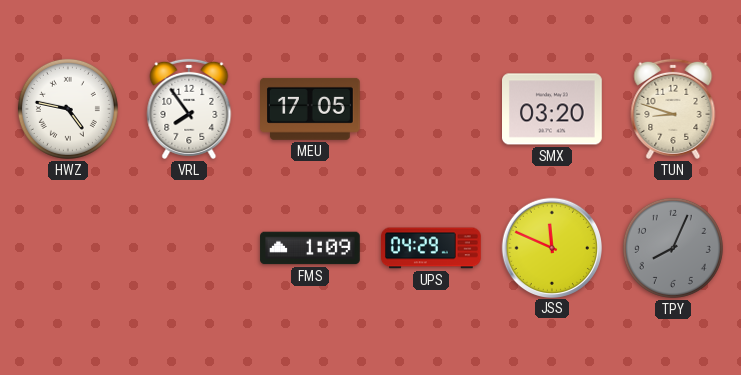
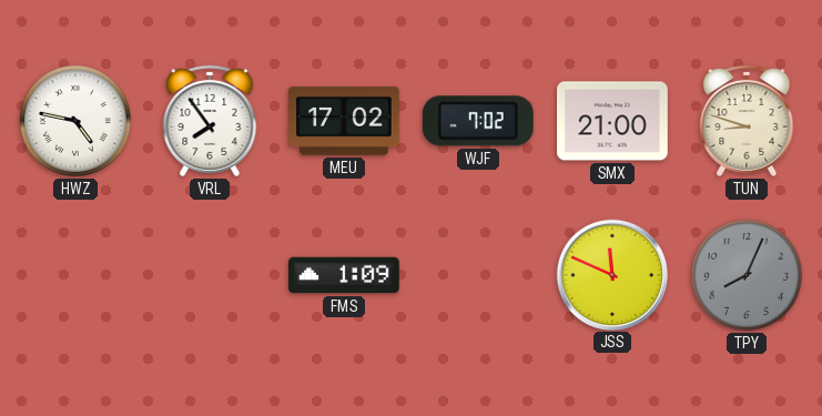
MEU: 17:05 -> 17:02
WJF: none -> 7:02
SMX: 03:20 -> 21:00
UPS: 04:29 -> none
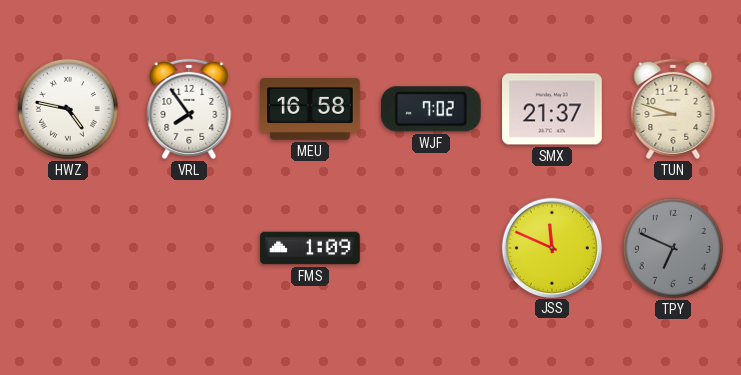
MEU: 17:02 -> 16:58
SMX: 21:00 -> 21:37
TPY: 8:04 -> 6:49
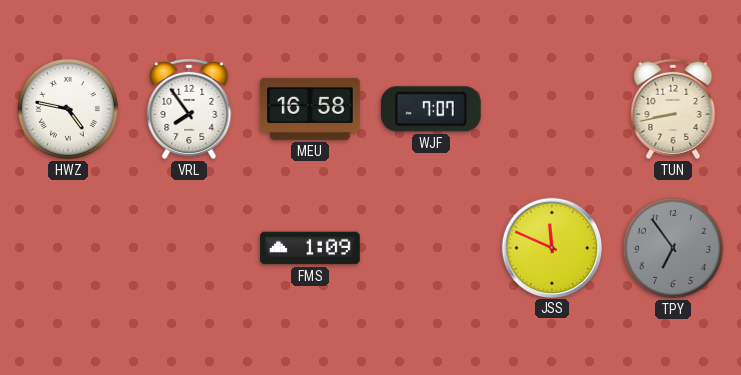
WJF: 7:02 -> 7:07
SMX: 21:37 -> none
TUN: 8:48 -> 8:43
TPY: 6:49 -> 6:54
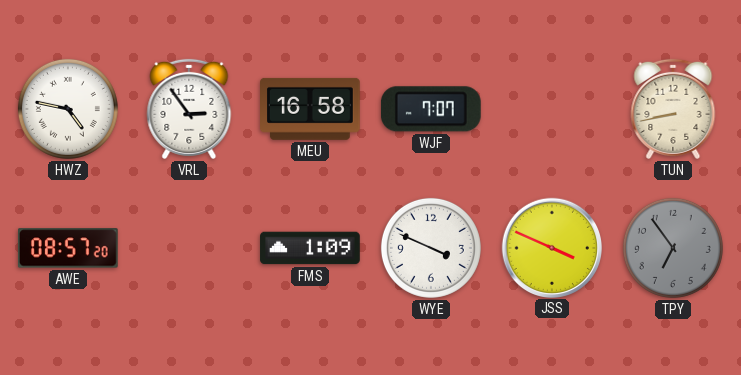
VRL: 7:54 -> 2:54
AWE: none -> 08:57
WYE: none -> 3:49
JSS: 11:49 -> 3:49
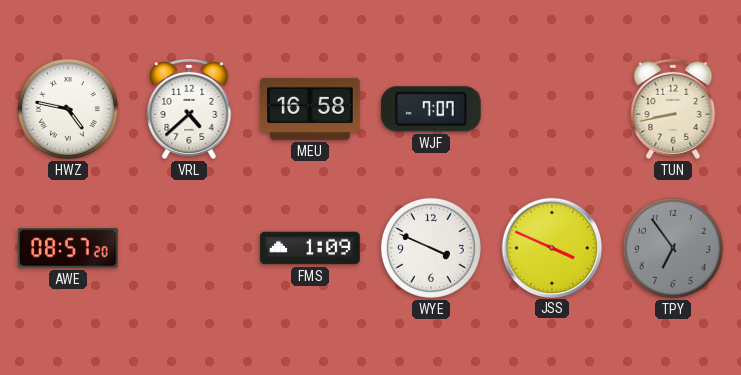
VRL: 2:54 -> 4:38
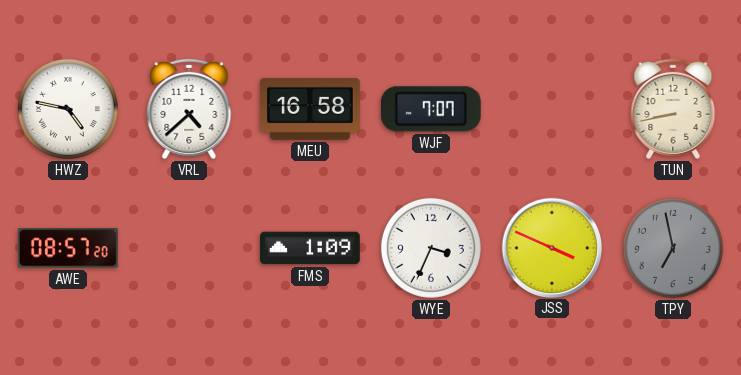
WYE: 3:49 -> 3:34
TPY: 6:54 -> 6:58
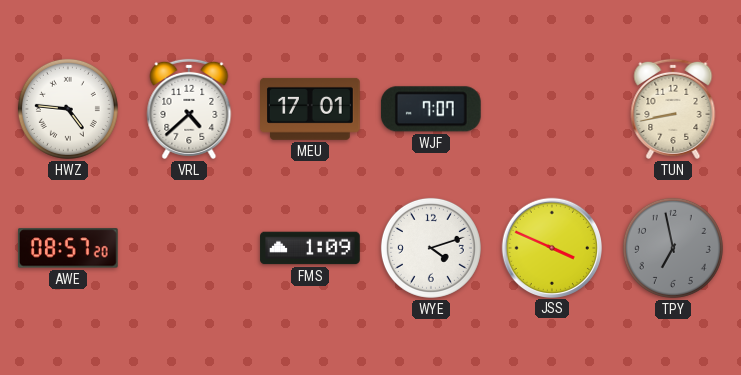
HWZ: 4:47 -> 4:46
MEU: 16:58 -> 17:01
WYE: 3:34 -> 4:12
